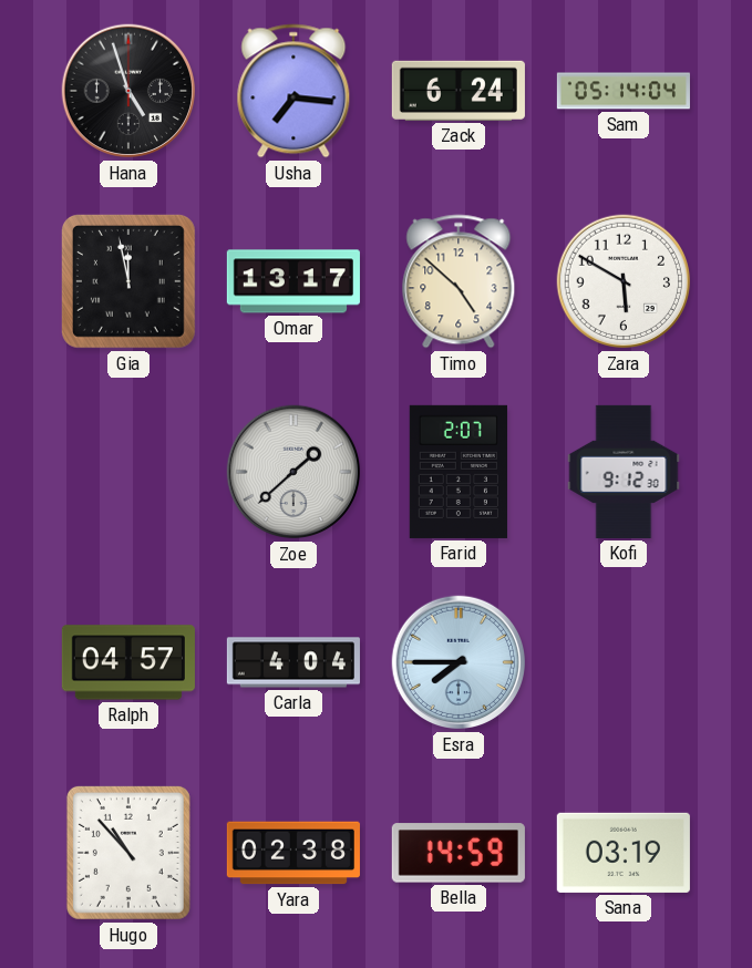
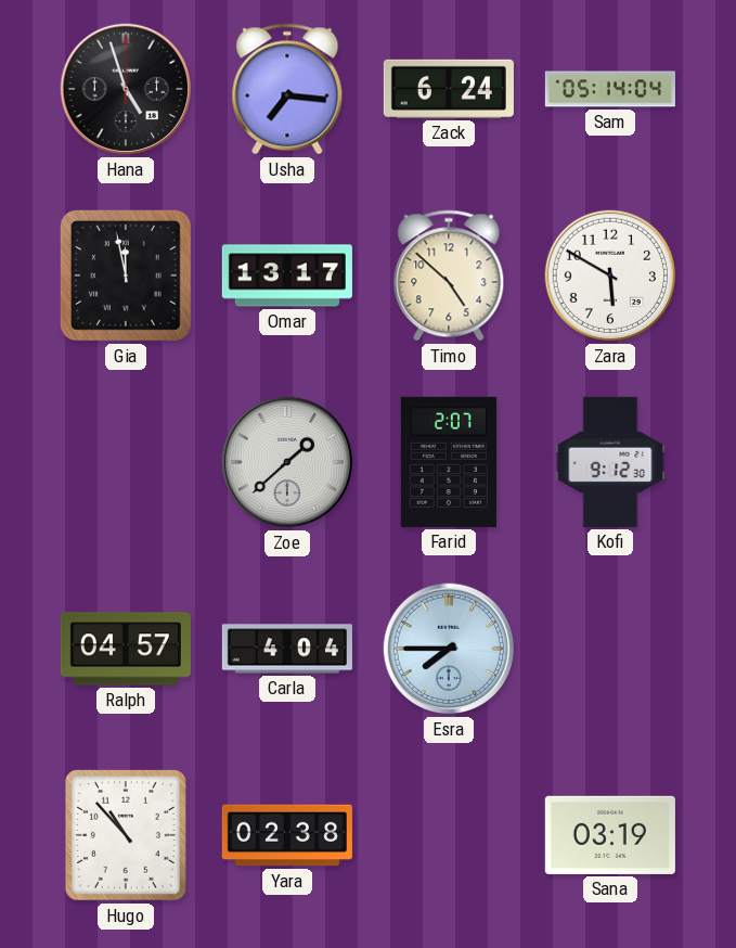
Bella: 14:59 -> none
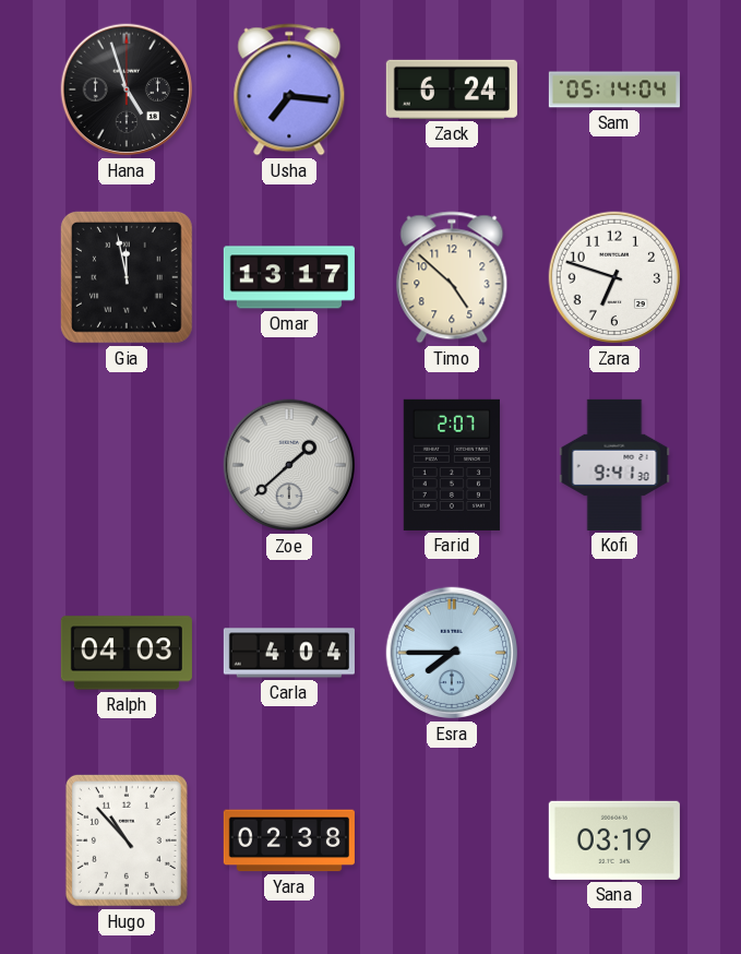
Zara: 5:50 -> 6:48
Kofi: 9:12 -> 9:41
Ralph: 04:57 -> 04:03
